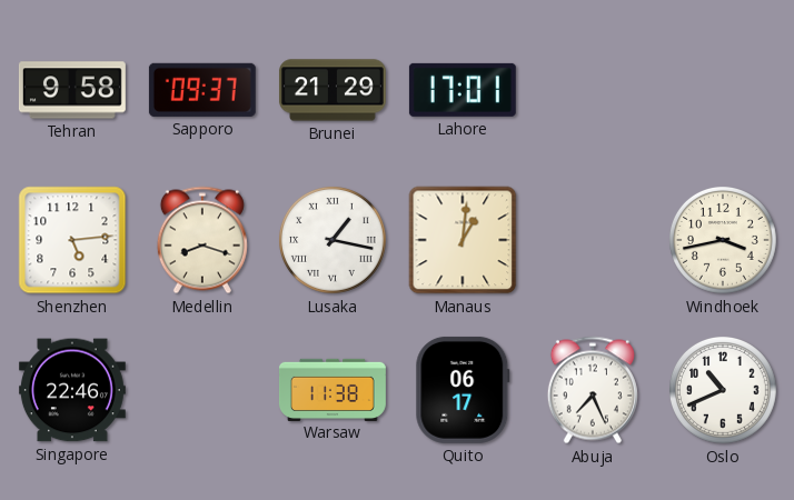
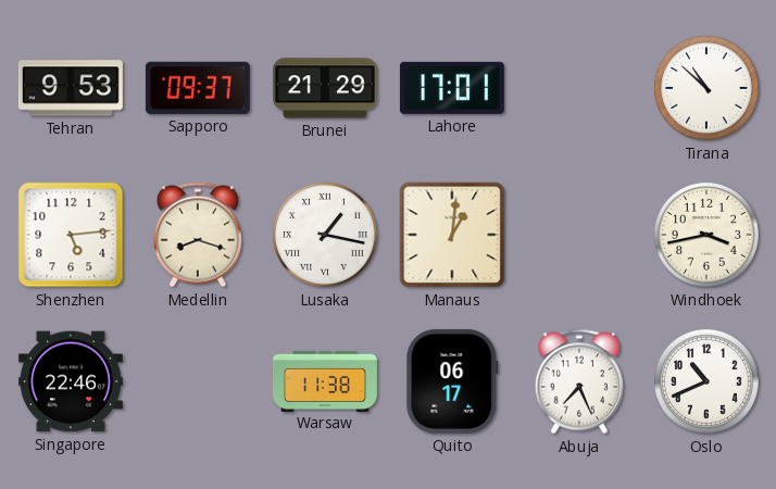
Tehran: 9:58 -> 9:53
Tirana: none -> 10:52
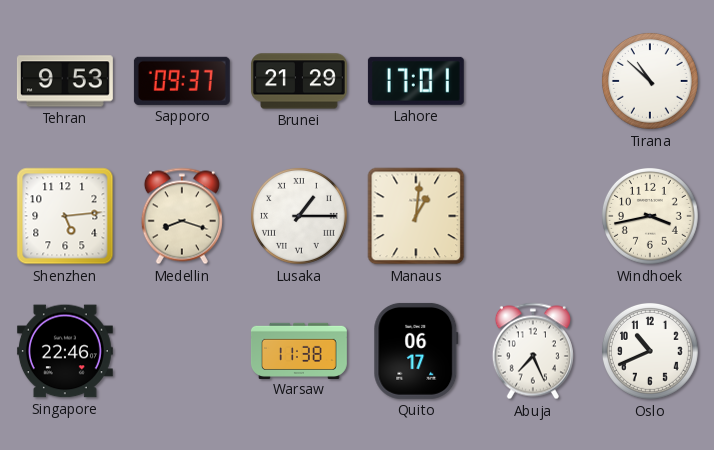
Lusaka: 1:17 -> 1:15
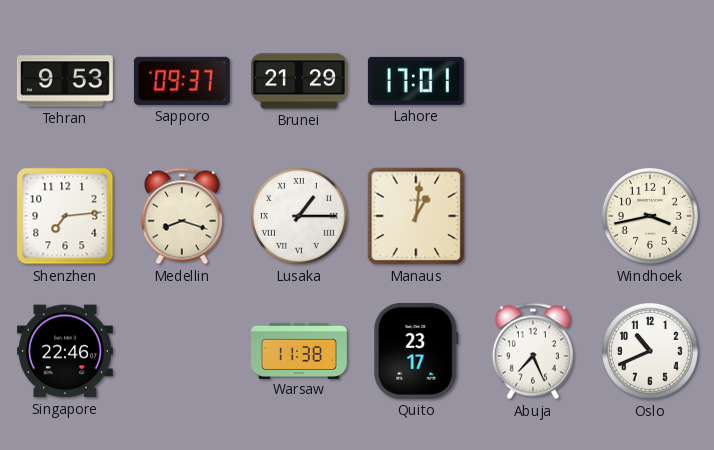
Tirana: 10:52 -> none
Shenzhen: 5:14 -> 7:14
Quito: 06:17 -> 23:17
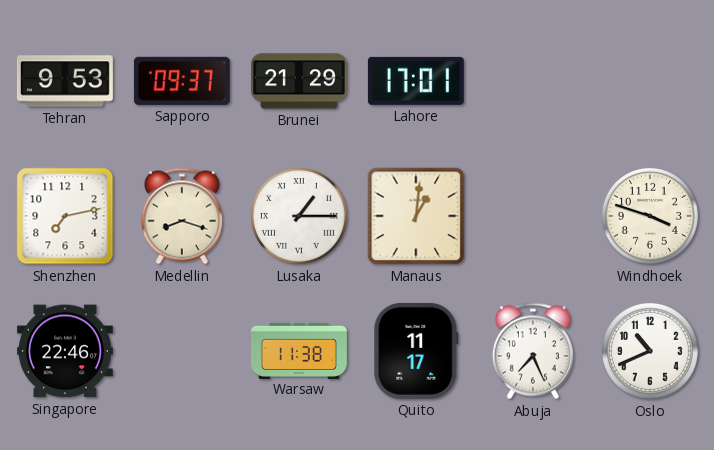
Shenzhen: 7:14 -> 7:13
Windhoek: 3:43 -> 3:48
Quito: 23:17 -> 11:17
